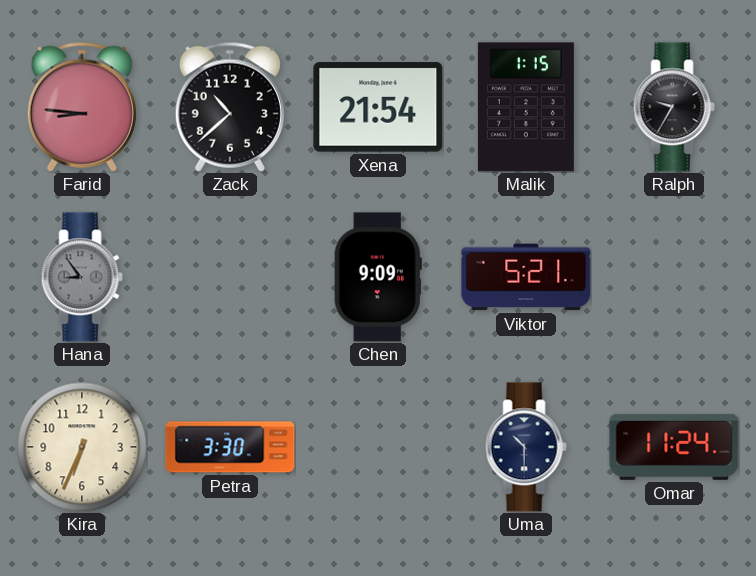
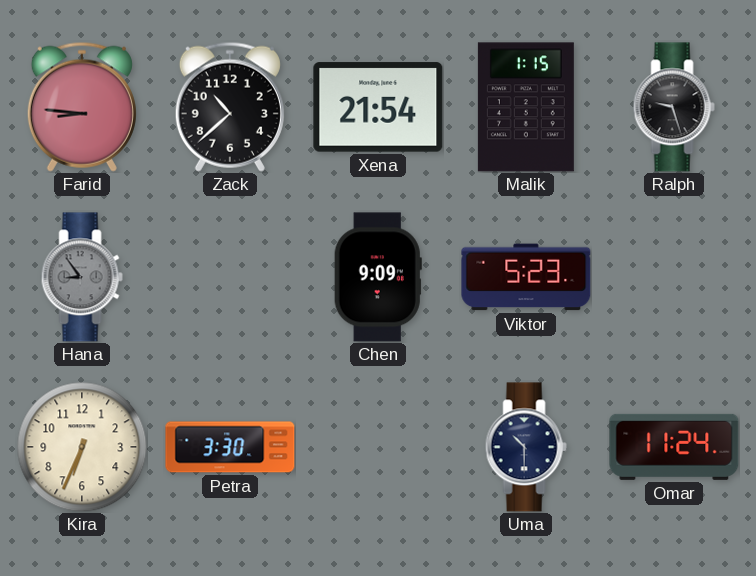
Ralph: 9:35 -> 9:27
Viktor: 5:21 -> 5:23
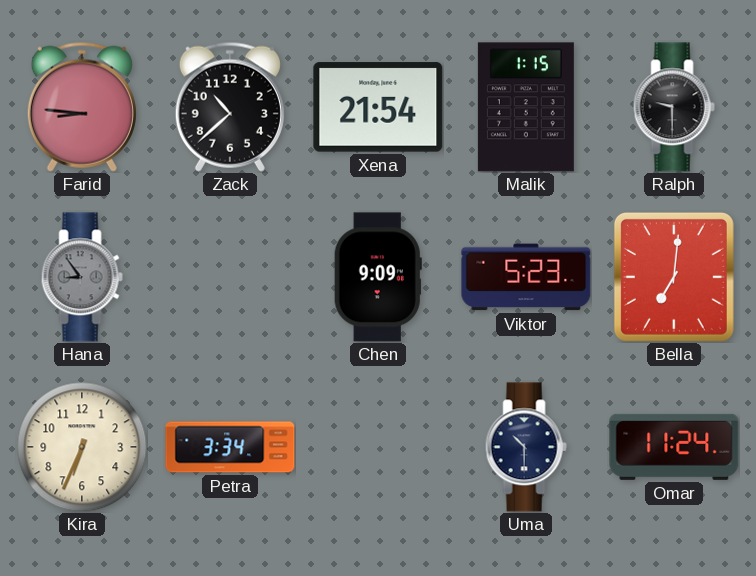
Ralph: 9:27 -> 9:30
Bella: none -> 7:01
Petra: 3:30 -> 3:34
